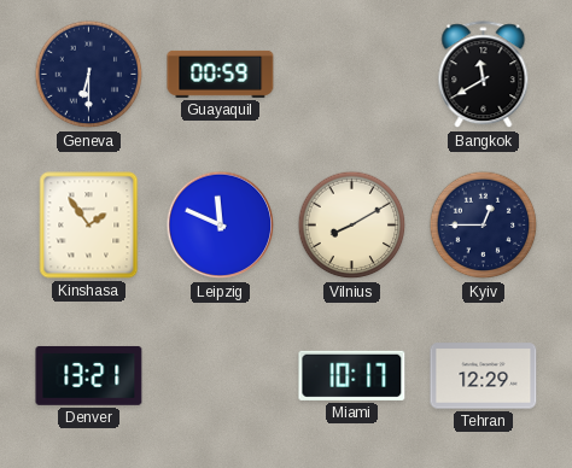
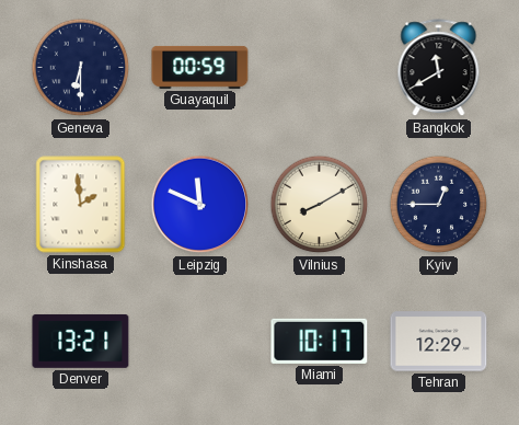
Kinshasa: 1:54 -> 1:59
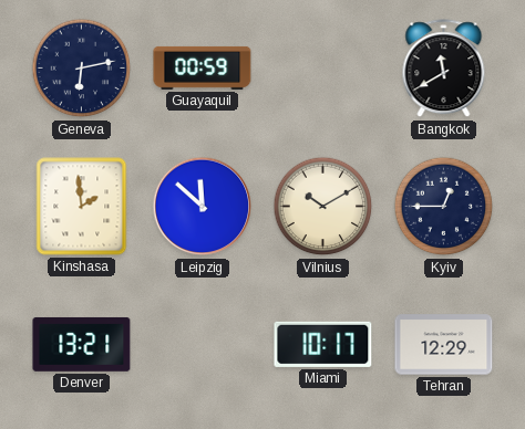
Geneva: 6:30 -> 6:13
Leipzig: 11:49 -> 11:52
Vilnius: 8:10 -> 10:10
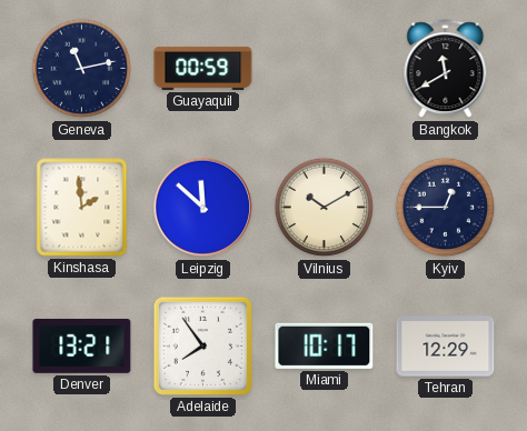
Geneva: 6:13 -> 11:13
Adelaide: none -> 7:54
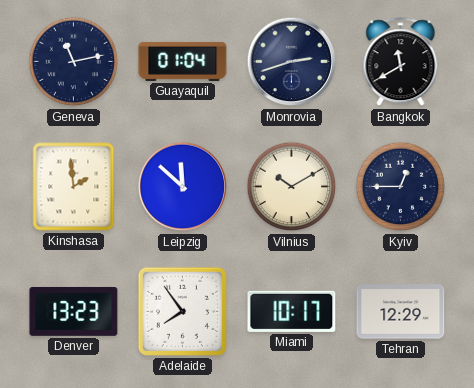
Guayaquil: 00:59 -> 01:04
Monrovia: none -> 2:42
Denver: 13:21 -> 13:23
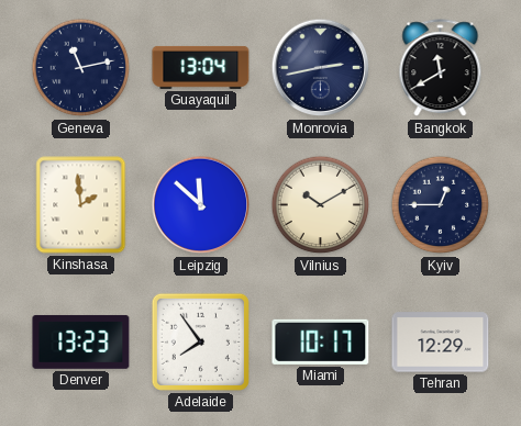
Guayaquil: 01:04 -> 13:04
Monrovia: 2:42 -> 2:43
